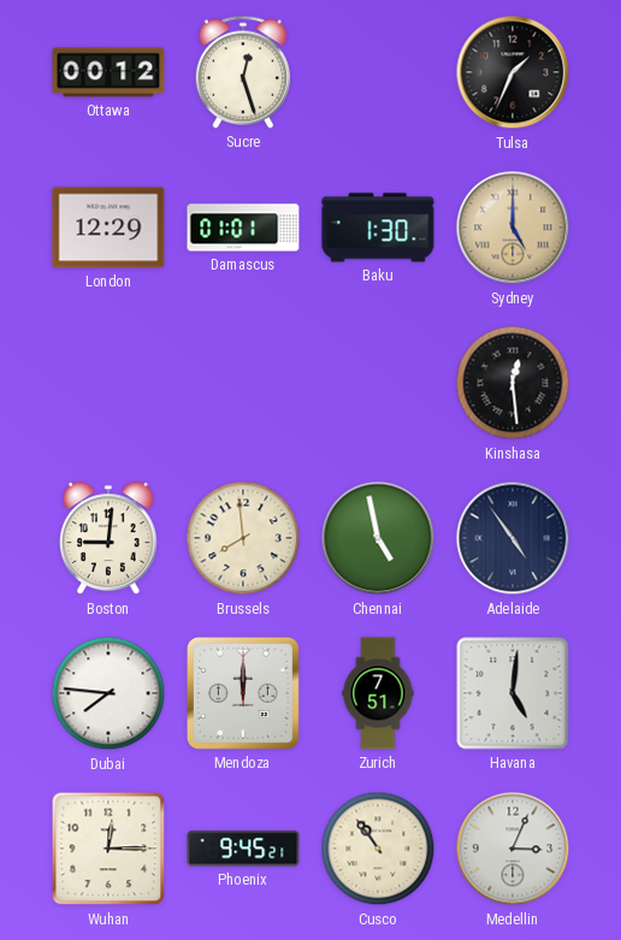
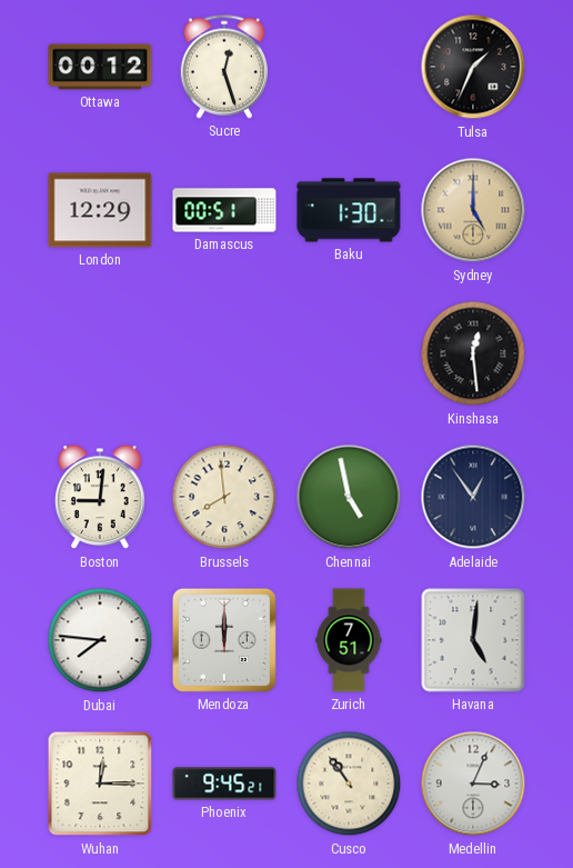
Damascus: 01:01 -> 00:51
Adelaide: 4:54 -> 12:54
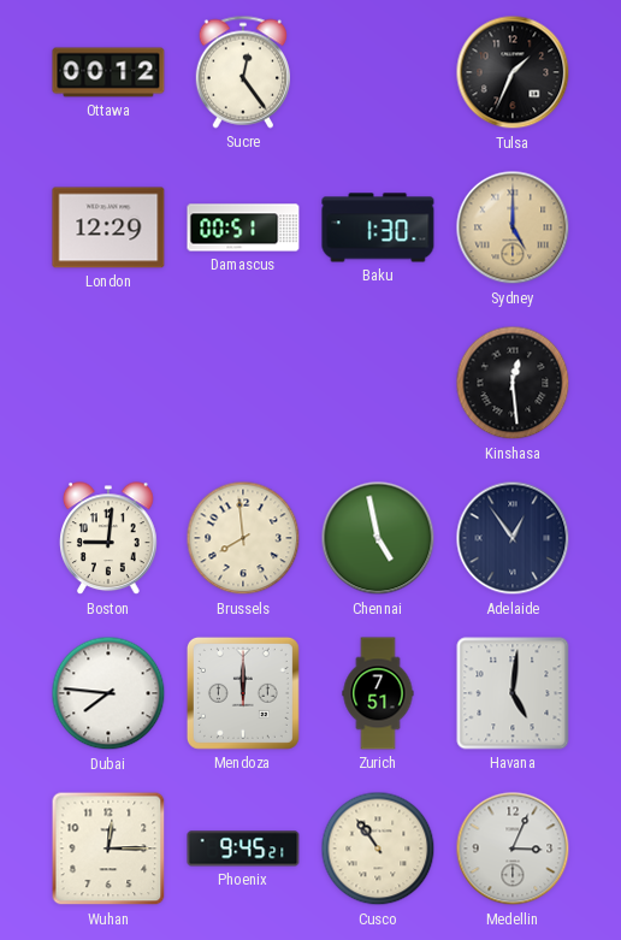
Sucre: 12:27 -> 12:24
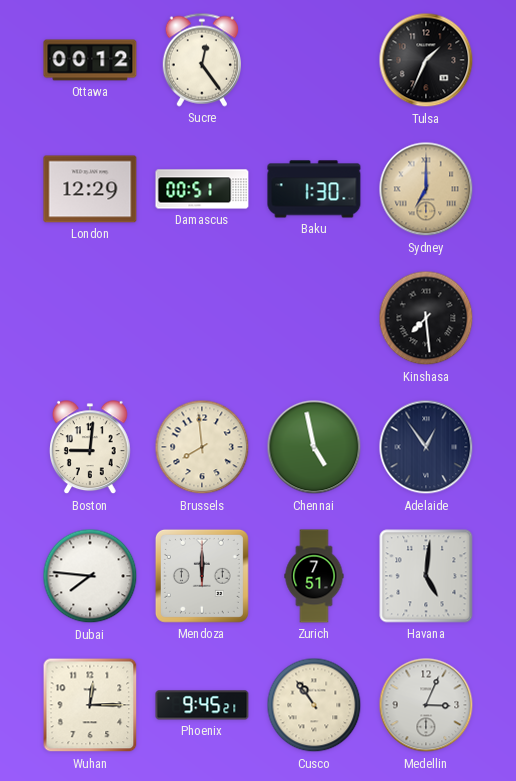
Sydney: 5:00 -> 7:00
Kinshasa: 12:29 -> 7:29
